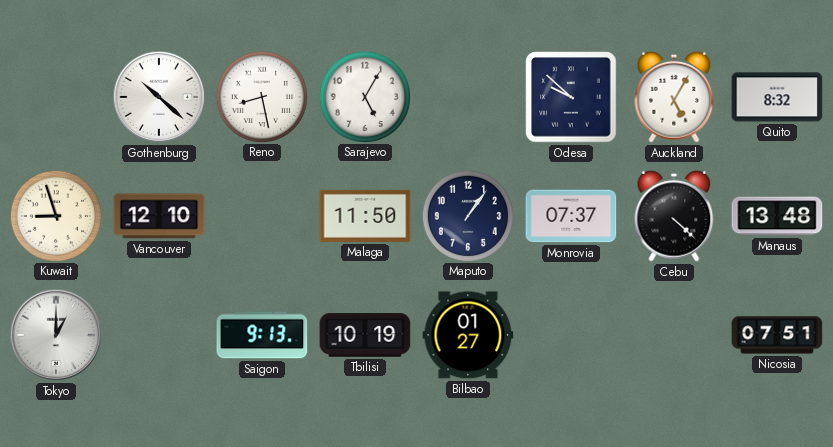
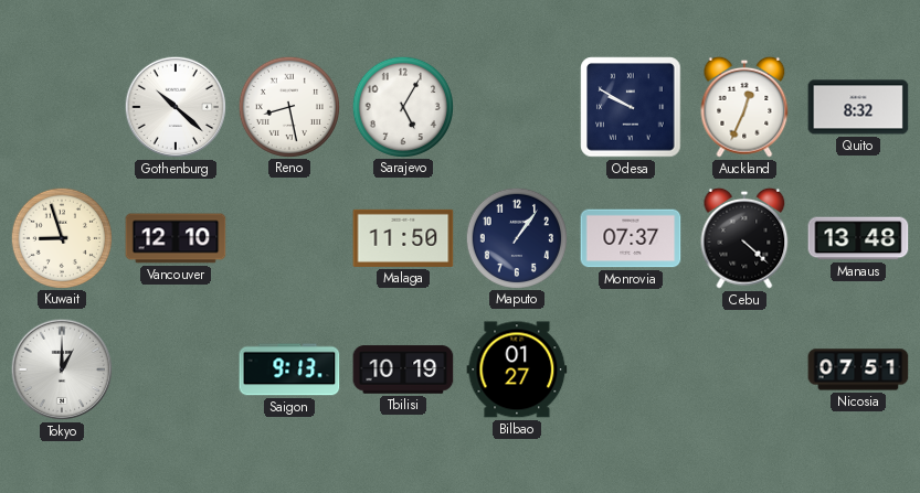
Odesa: 9:52 -> 9:50
Auckland: 5:05 -> 12:34
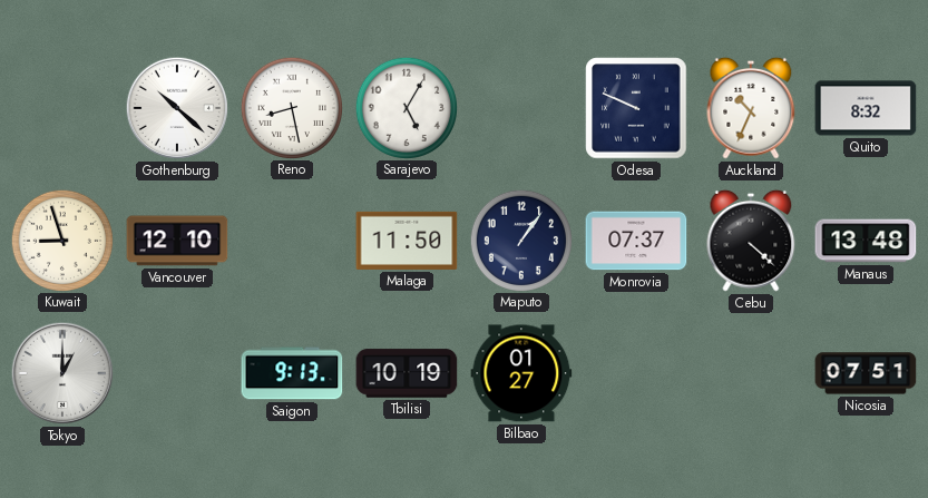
Odesa: 9:50 -> 9:49
Auckland: 12:34 -> 10:34
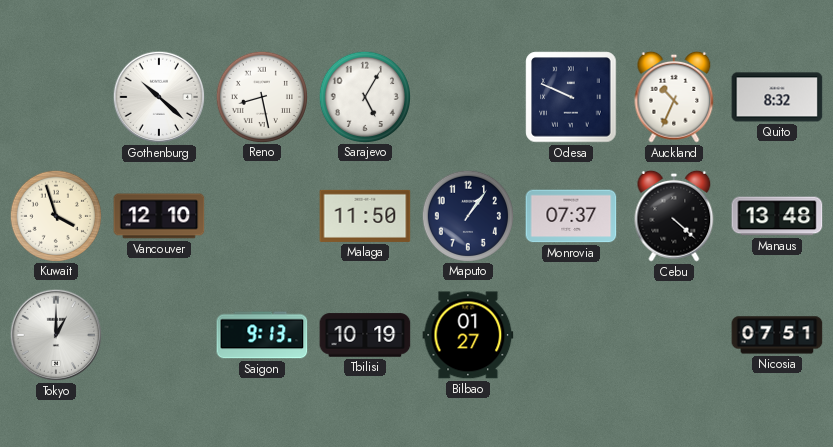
Kuwait: 8:57 -> 3:57
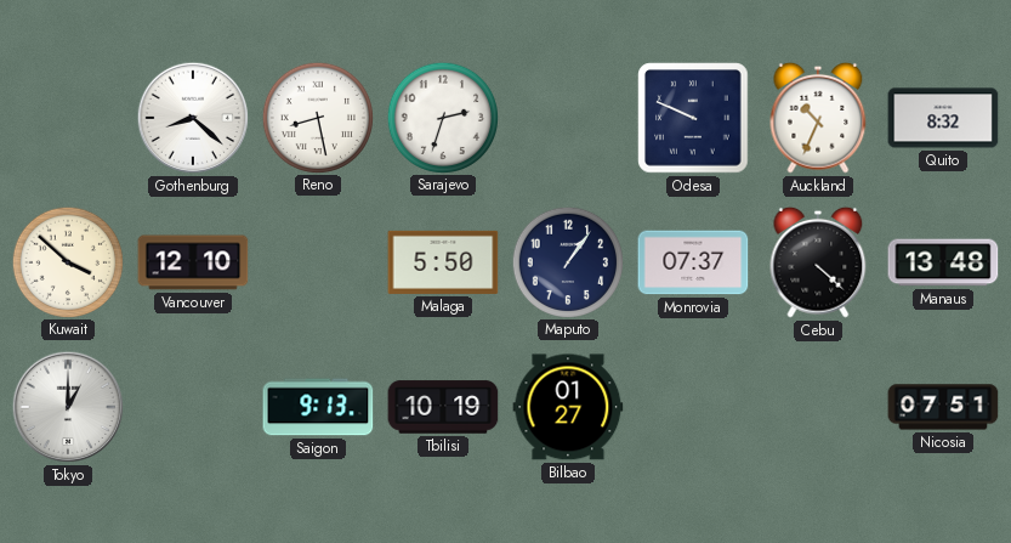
Gothenburg: 10:22 -> 8:22
Sarajevo: 5:05 -> 2:33
Kuwait: 3:57 -> 3:52
Malaga: 11:50 -> 5:50
